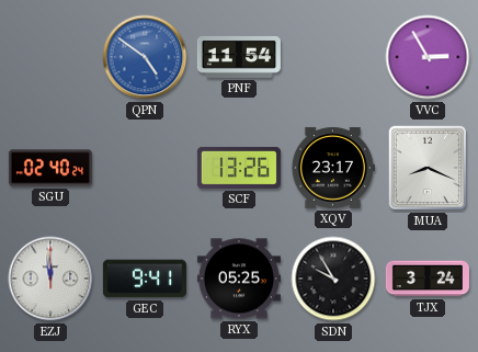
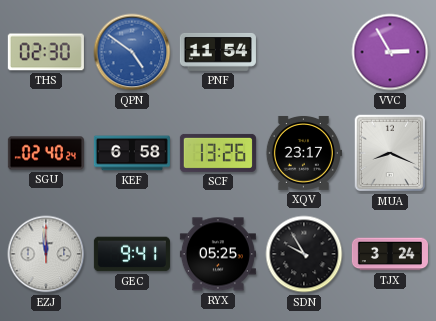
THS: none -> 02:30
KEF: none -> 6:58
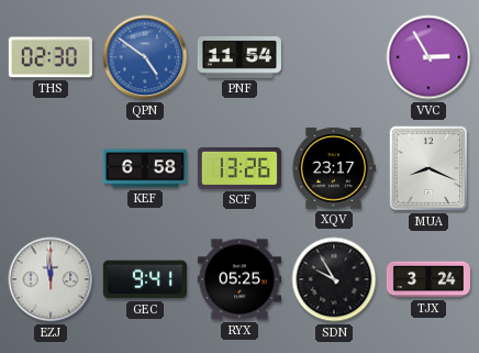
SGU: 02:40 -> none
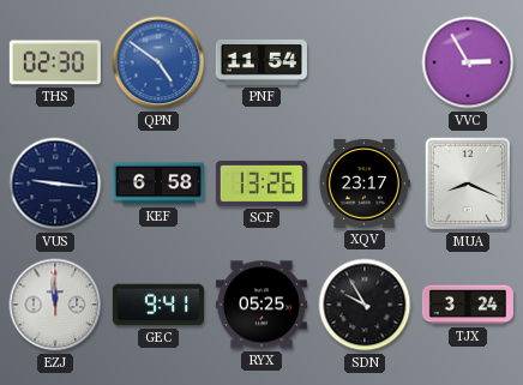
VUS: none -> 9:16
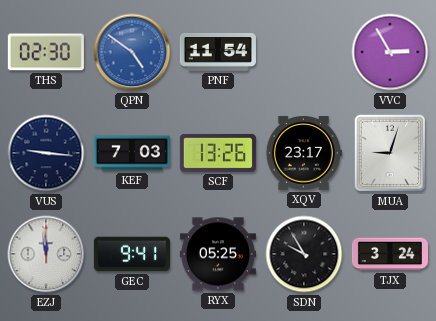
KEF: 6:58 -> 7:03
MUA: 8:19 -> 9:03
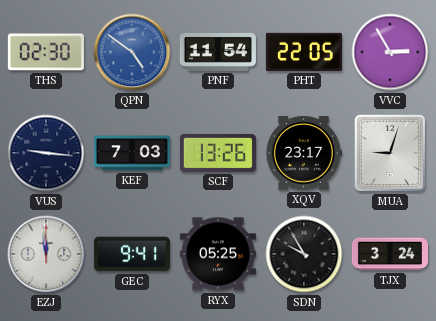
PHT: none -> 22:05
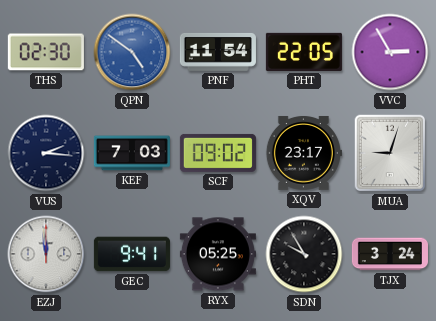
VUS: 9:16 -> 2:16
SCF: 13:26 -> 09:02
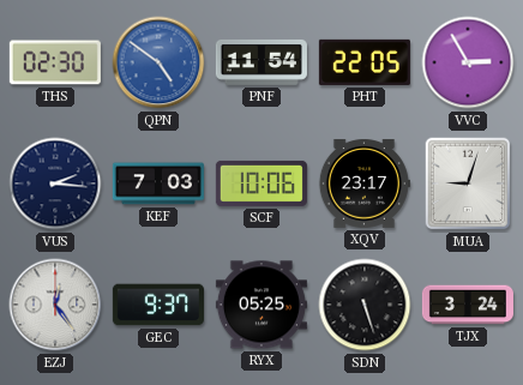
SCF: 09:02 -> 10:06
EZJ: 11:59 -> 12:24
GEC: 9:41 -> 9:37
SDN: 9:55 -> 5:27
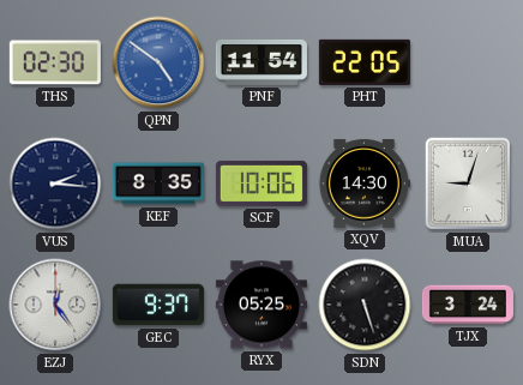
VVC: 2:55 -> none
KEF: 7:03 -> 8:35
XQV: 23:17 -> 14:30
